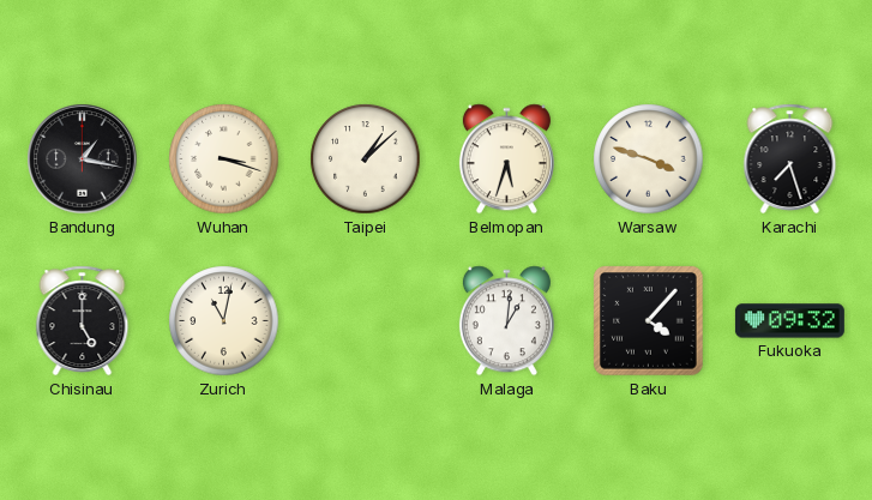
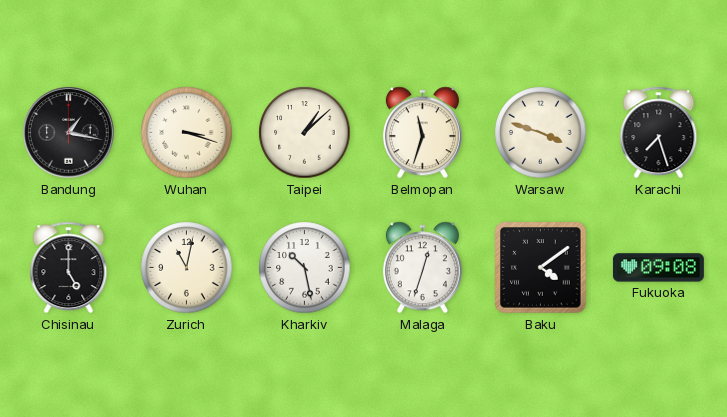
Belmopan: 5:33 -> 11:33
Kharkiv: none -> 10:28
Malaga: 1:01 -> 12:33
Baku: 4:07 -> 4:09
Fukuoka: 09:32 -> 09:08
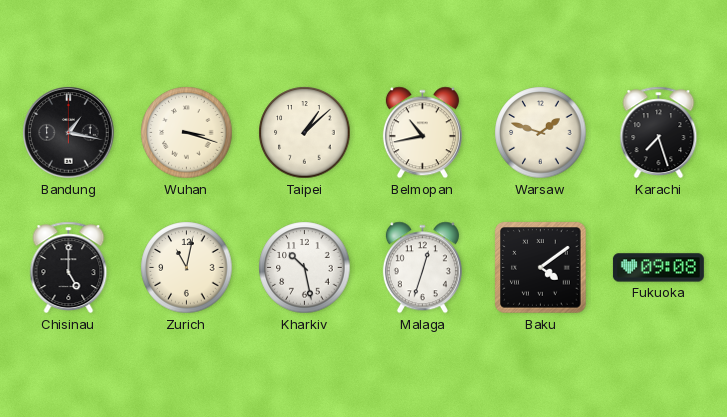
Belmopan: 11:33 -> 10:43
Warsaw: 3:48 -> 1:48
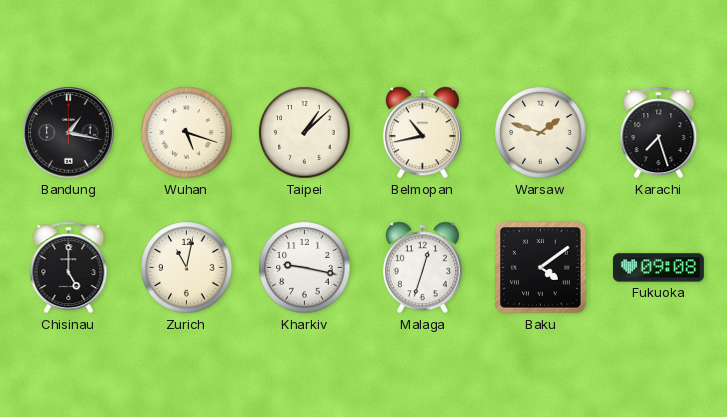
Wuhan: 3:18 -> 5:18
Kharkiv: 10:28 -> 9:17
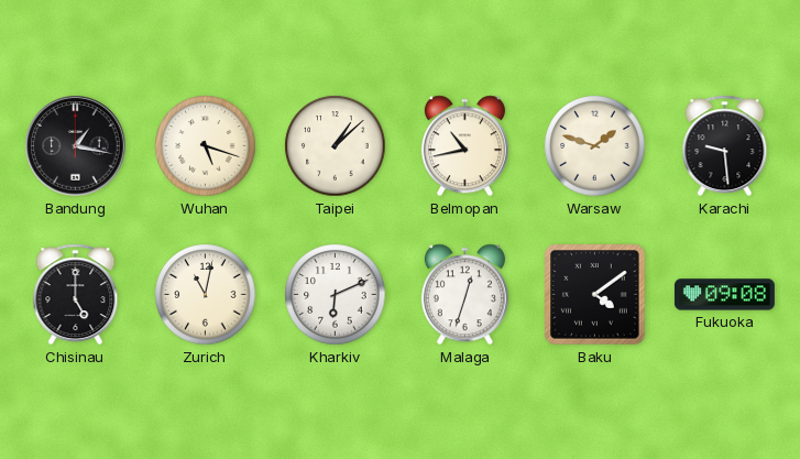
Karachi: 7:27 -> 9:29
Kharkiv: 9:17 -> 6:11
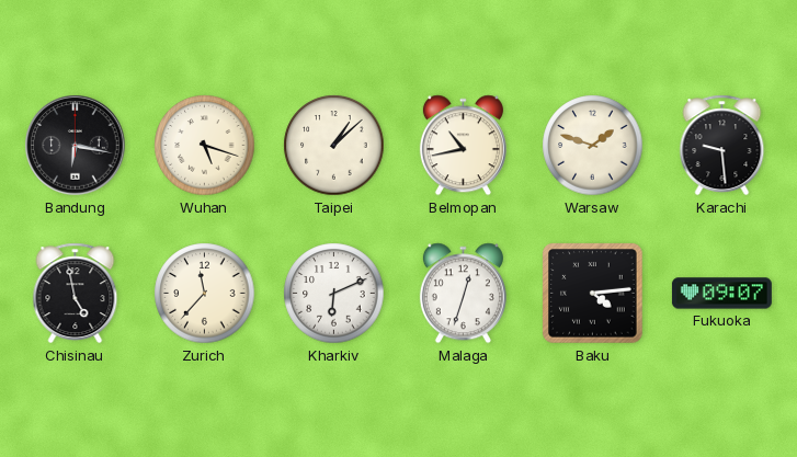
Bandung: 1:17 -> 6:17
Chisinau: 5:00 -> 4:58
Zurich: 11:02 -> 11:37
Baku: 4:09 -> 4:14
Fukuoka: 09:08 -> 09:07
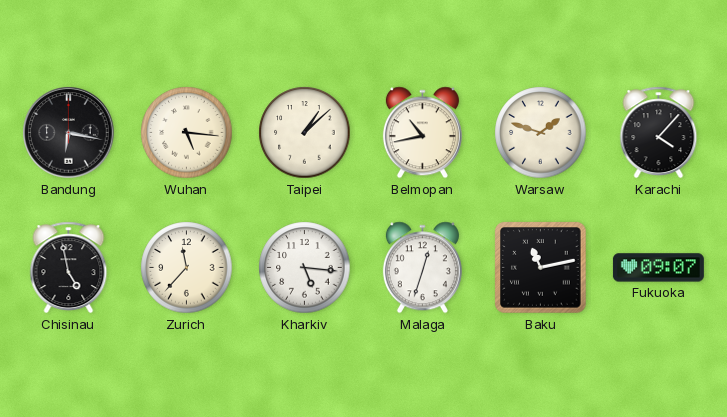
Wuhan: 5:18 -> 5:16
Karachi: 9:29 -> 4:07
Kharkiv: 6:11 -> 5:16
Baku: 4:14 -> 11:13
